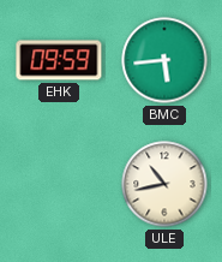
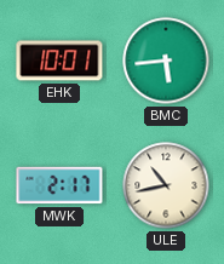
EHK: 09:59 -> 10:01
MWK: none -> 2:17
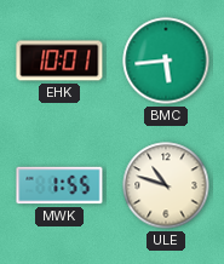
MWK: 2:17 -> 1:55
ULE: 10:43 -> 10:48
